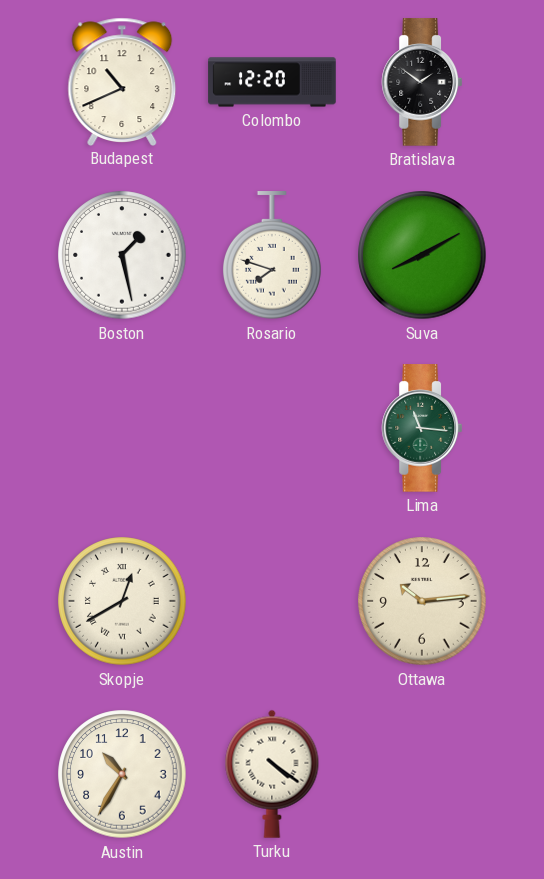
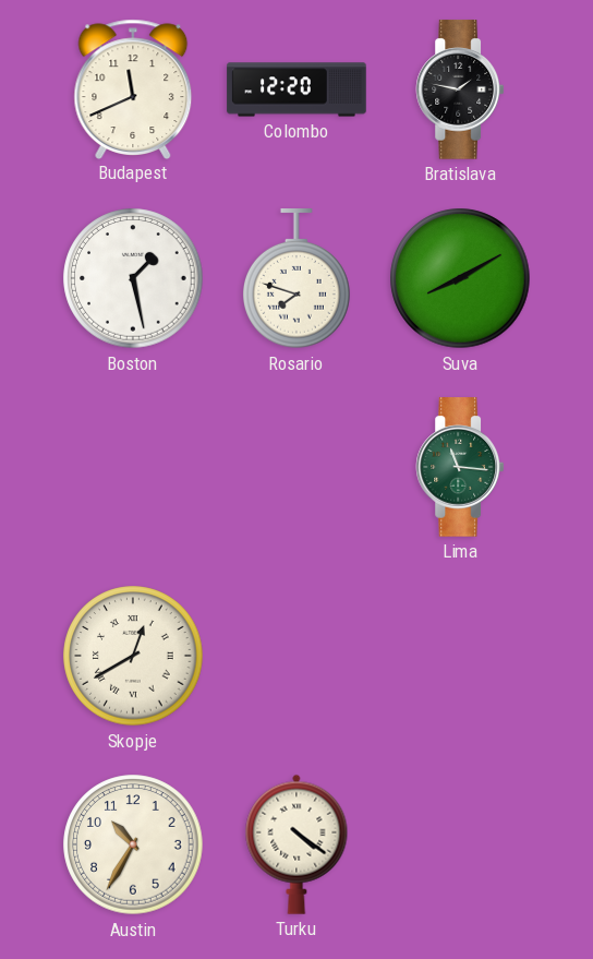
Budapest: 10:41 -> 11:41
Bratislava: 1:51 -> 1:47
Ottawa: 10:14 -> none
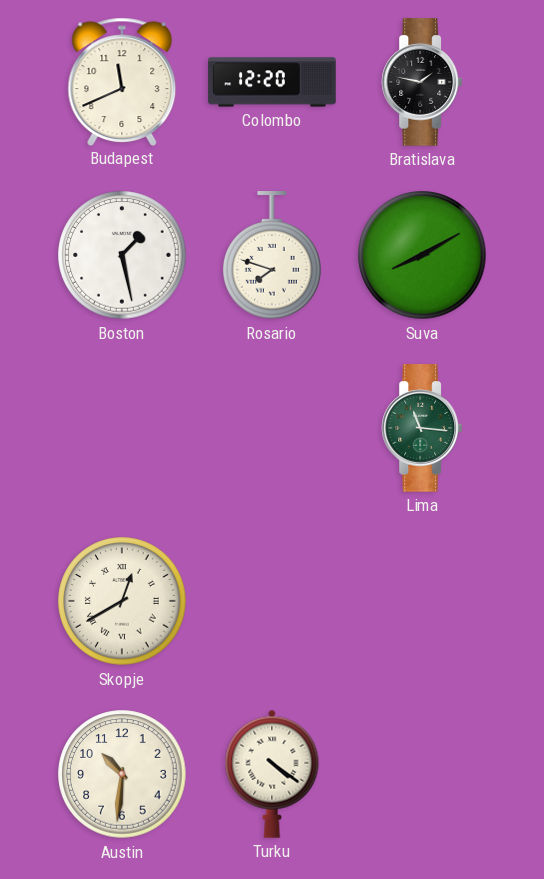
Austin: 10:35 -> 10:31
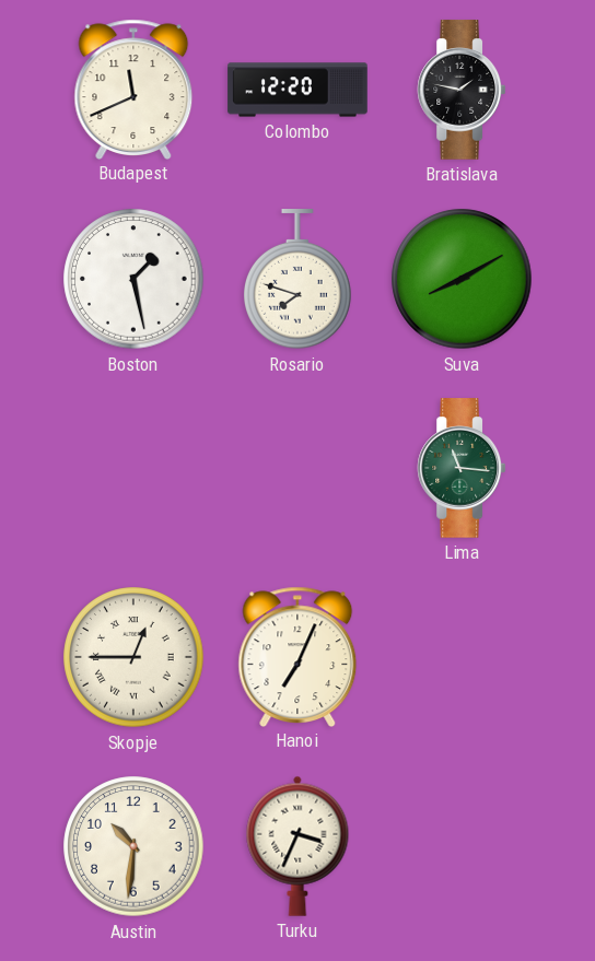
Skopje: 12:40 -> 12:45
Hanoi: none -> 7:04
Turku: 4:21 -> 3:34
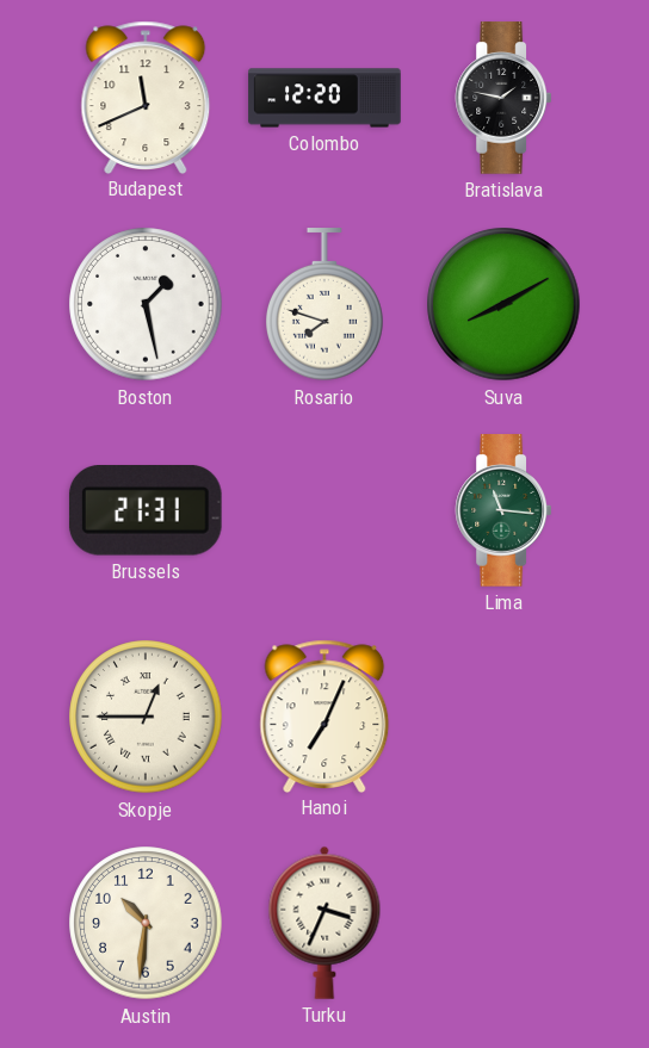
Brussels: none -> 21:31
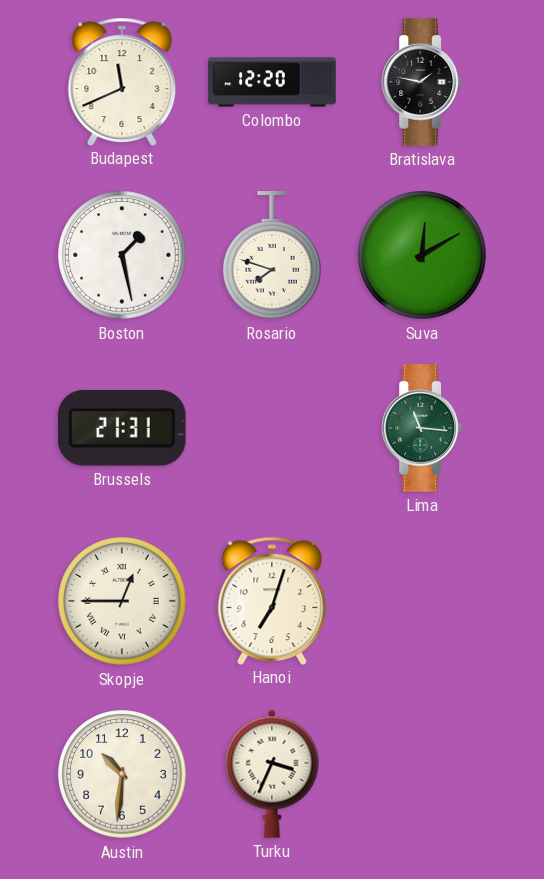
Suva: 8:10 -> 12:10
Hanoi: 7:04 -> 7:03
